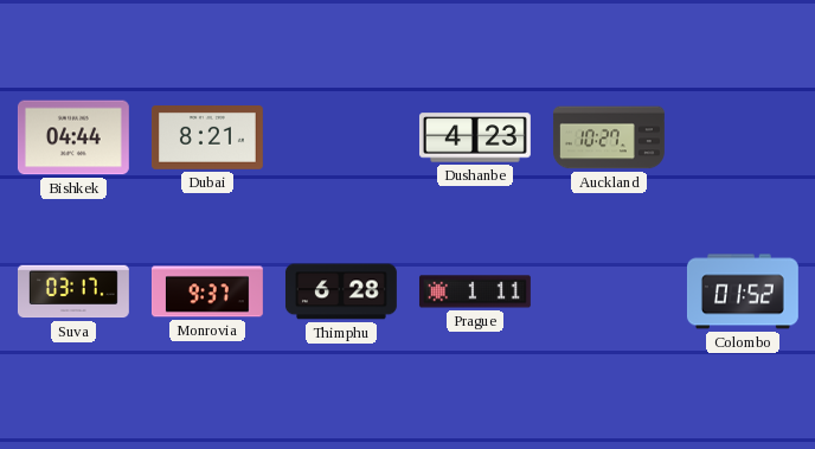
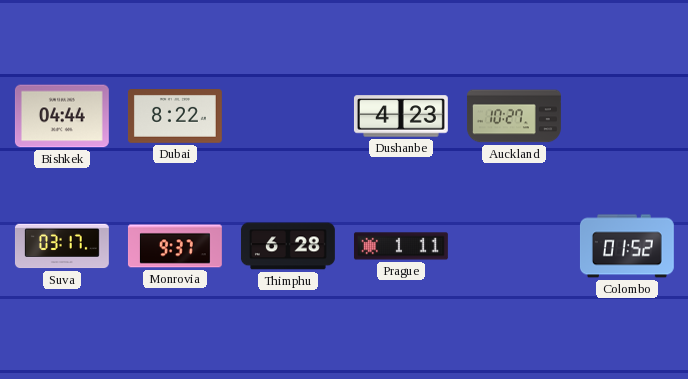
Dubai: 8:21 -> 8:22
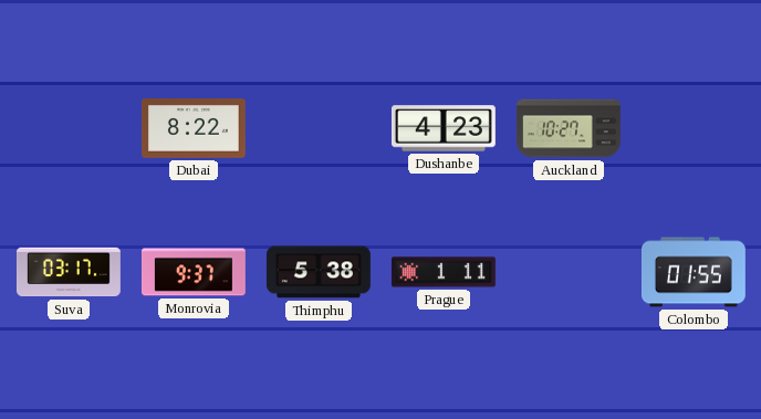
Bishkek: 04:44 -> none
Thimphu: 6:28 -> 5:38
Colombo: 01:52 -> 01:55
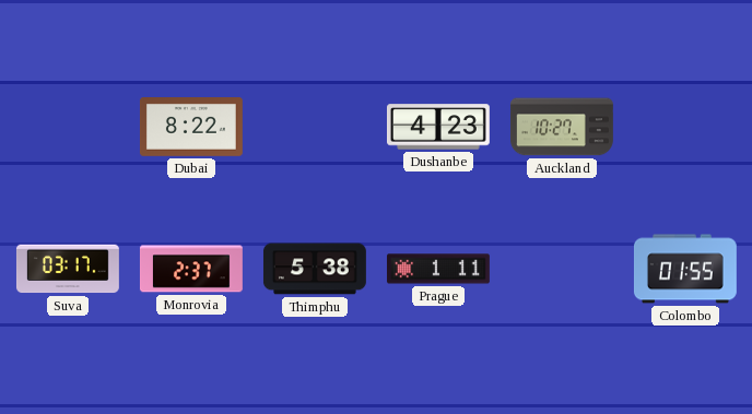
Monrovia: 9:37 -> 2:37
